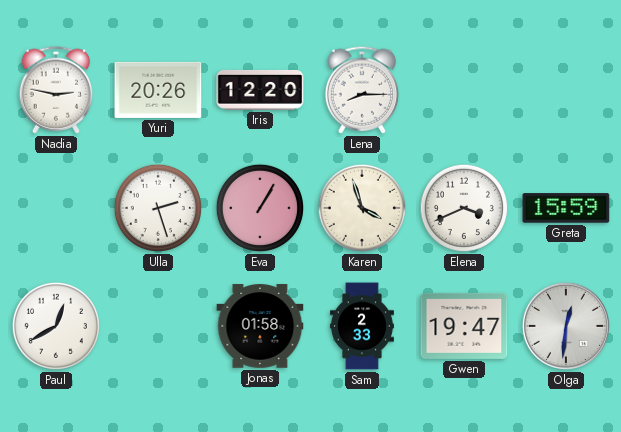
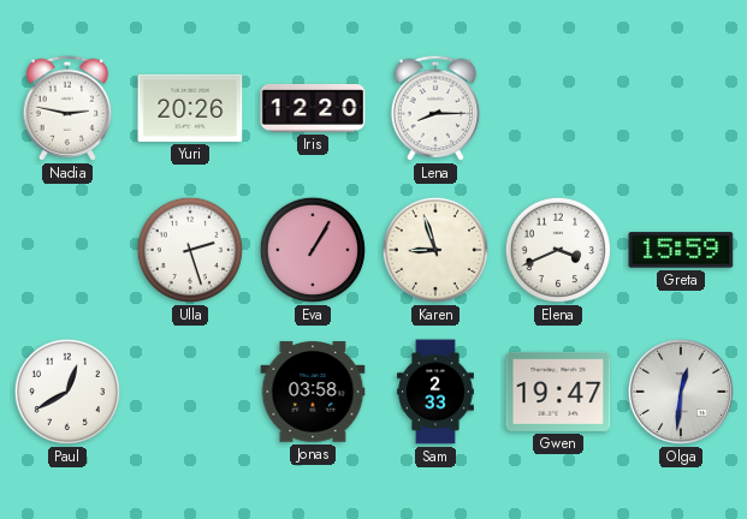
Karen: 3:57 -> 8:57
Jonas: 01:58 -> 03:58
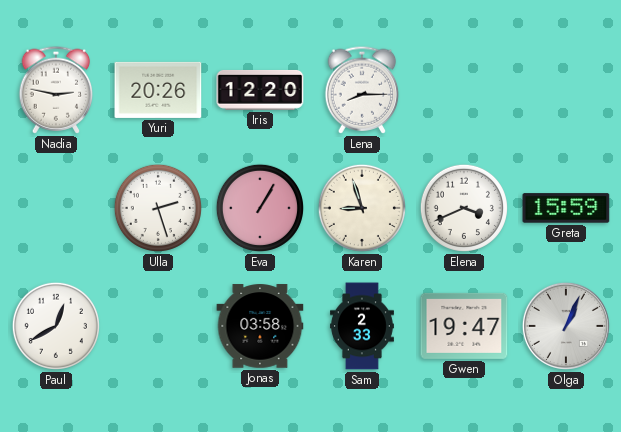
Olga: 12:31 -> 1:04
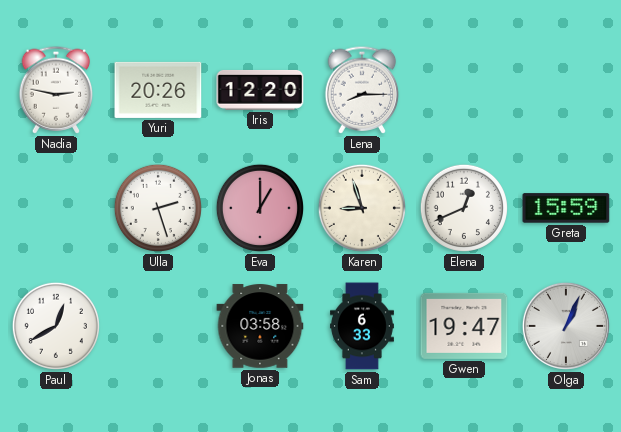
Eva: 1:05 -> 1:00
Elena: 3:41 -> 12:41
Sam: 2:33 -> 6:33
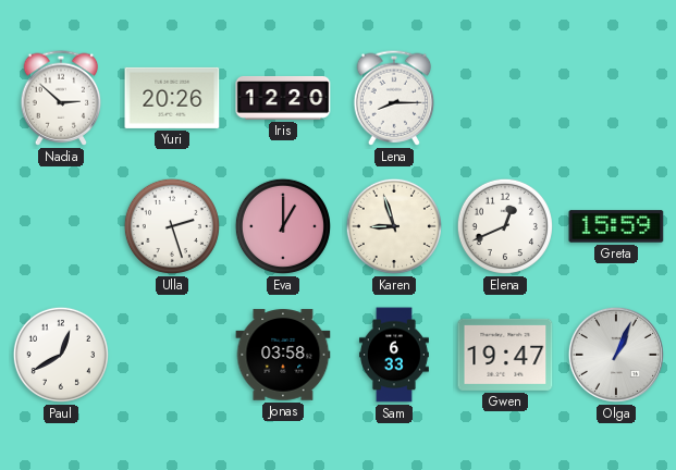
Nadia: 2:47 -> 2:52
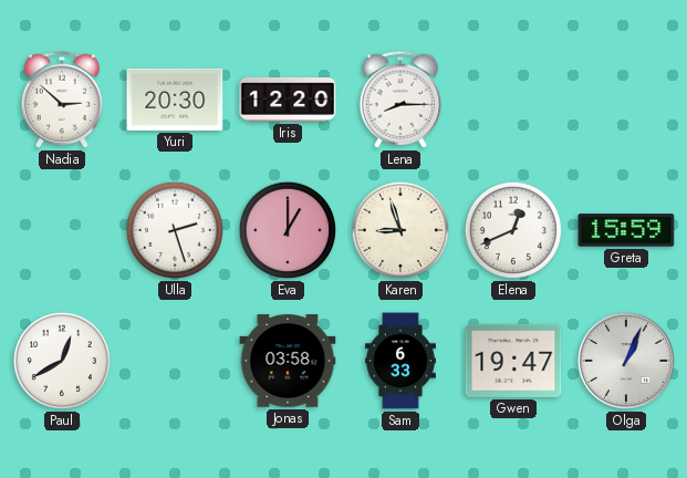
Yuri: 20:26 -> 20:30
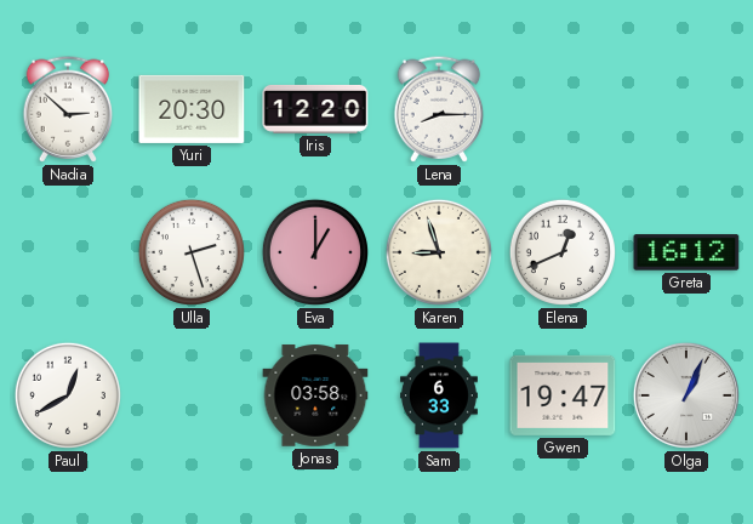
Greta: 15:59 -> 16:12
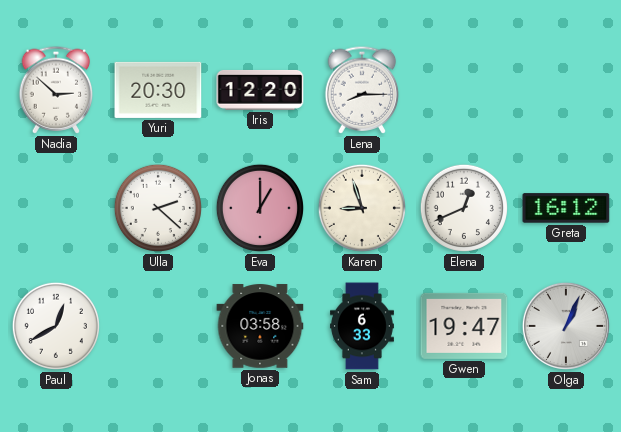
Ulla: 2:27 -> 2:22
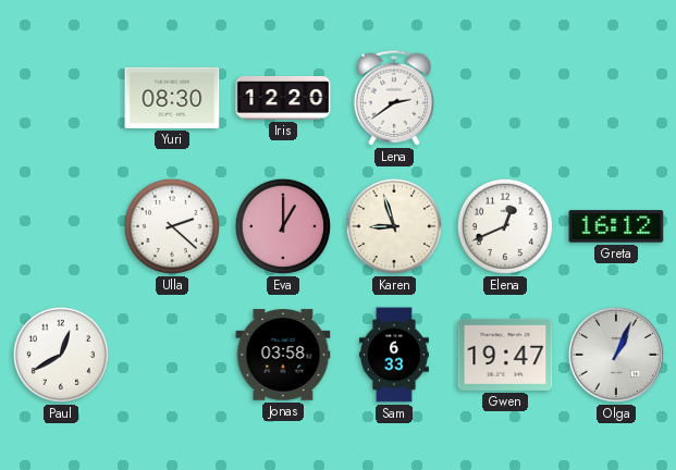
Nadia: 2:52 -> none
Yuri: 20:30 -> 08:30
Lena: 8:15 -> 2:39
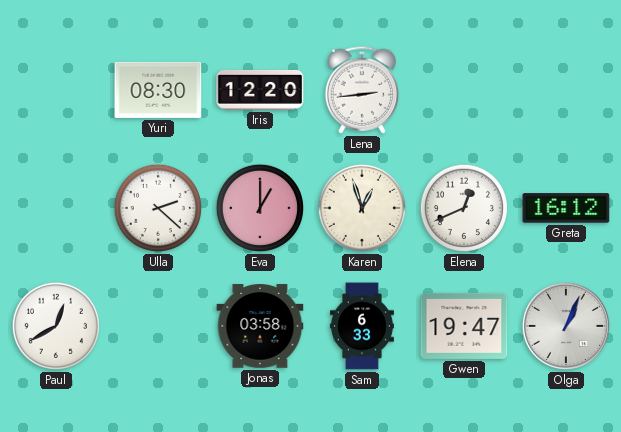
Lena: 2:39 -> 2:44
Karen: 8:57 -> 12:57
